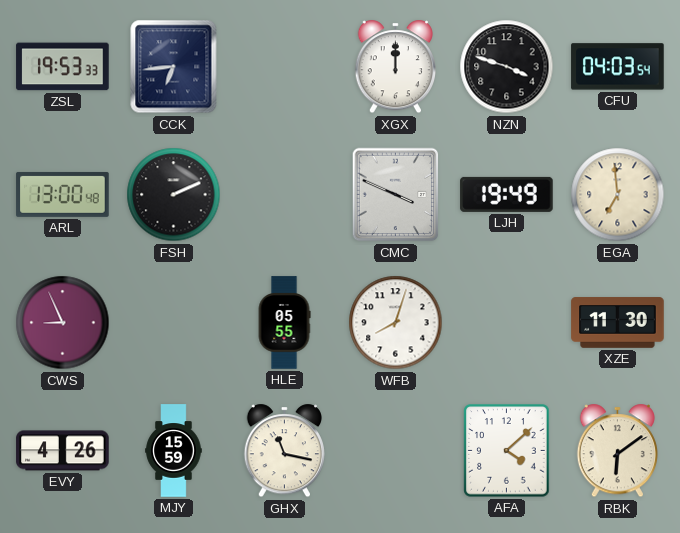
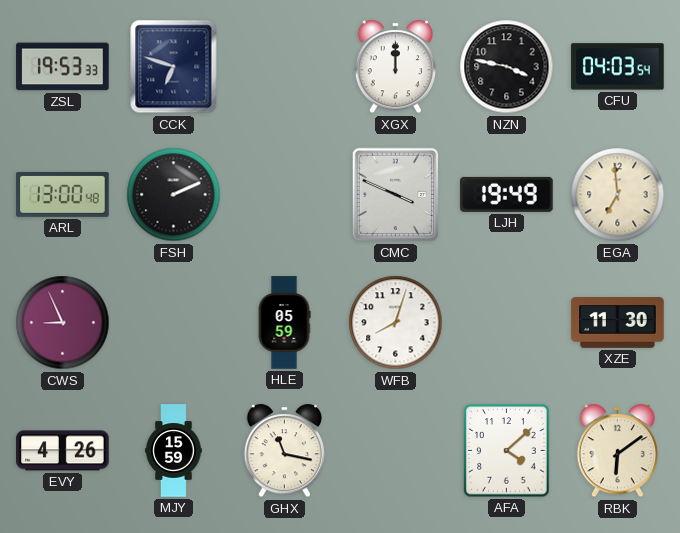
CCK: 6:44 -> 6:48
NZN: 3:48 -> 3:47
HLE: 05:55 -> 05:59
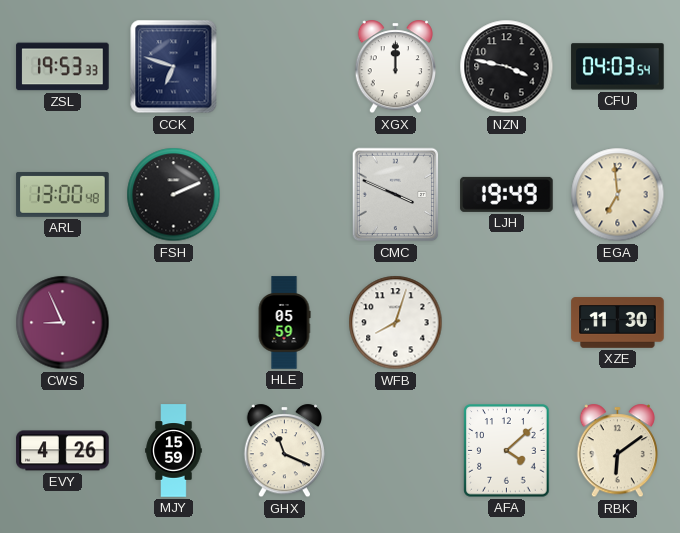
GHX: 11:17 -> 11:19
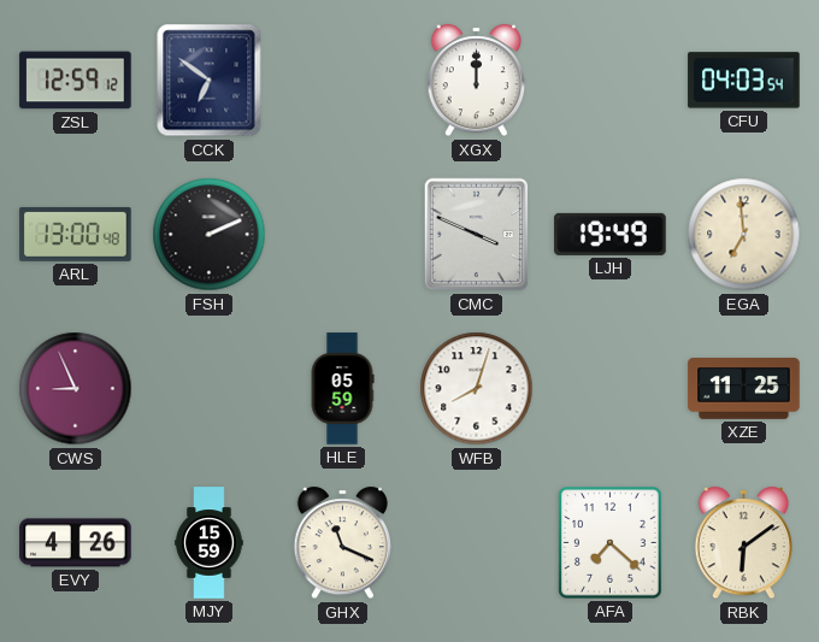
ZSL: 19:53 -> 12:59
CCK: 6:48 -> 6:51
NZN: 3:47 -> none
XZE: 11:30 -> 11:25
AFA: 4:08 -> 7:22
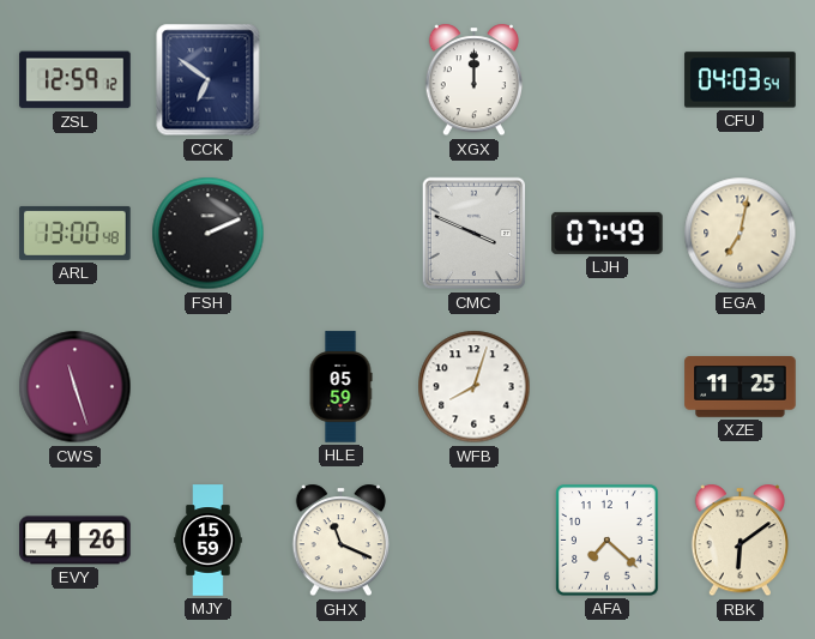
LJH: 19:49 -> 07:49
EGA: 6:59 -> 7:02
CWS: 8:56 -> 11:27
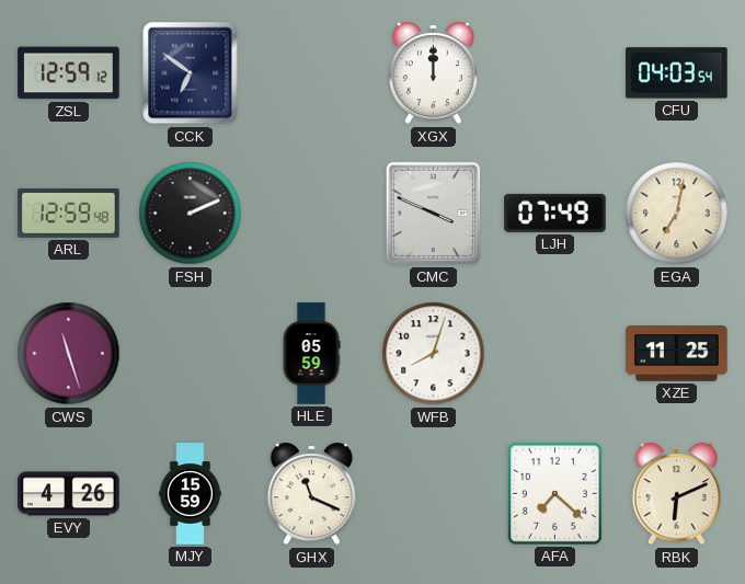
ARL: 13:00 -> 12:59
RBK: 6:09 -> 6:11
